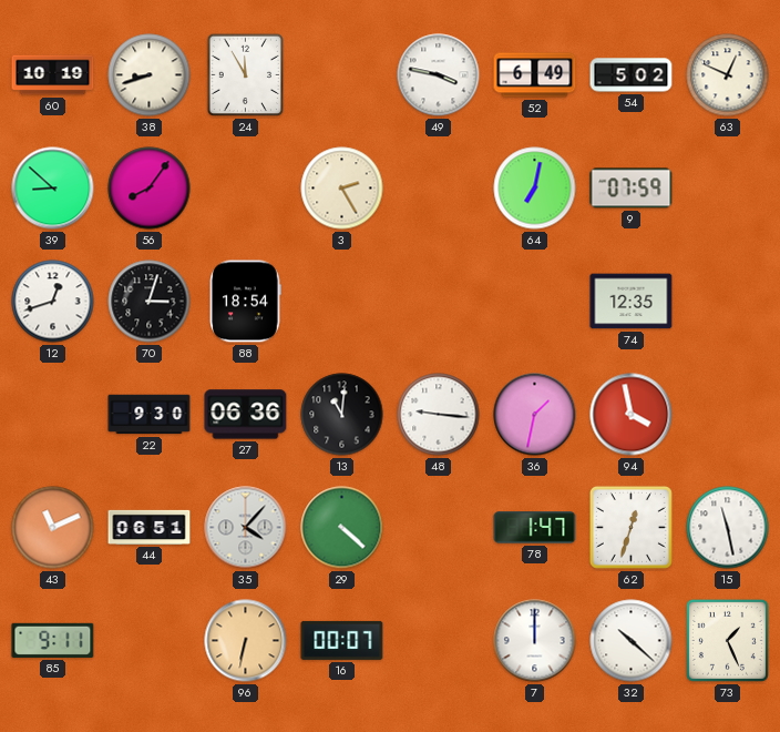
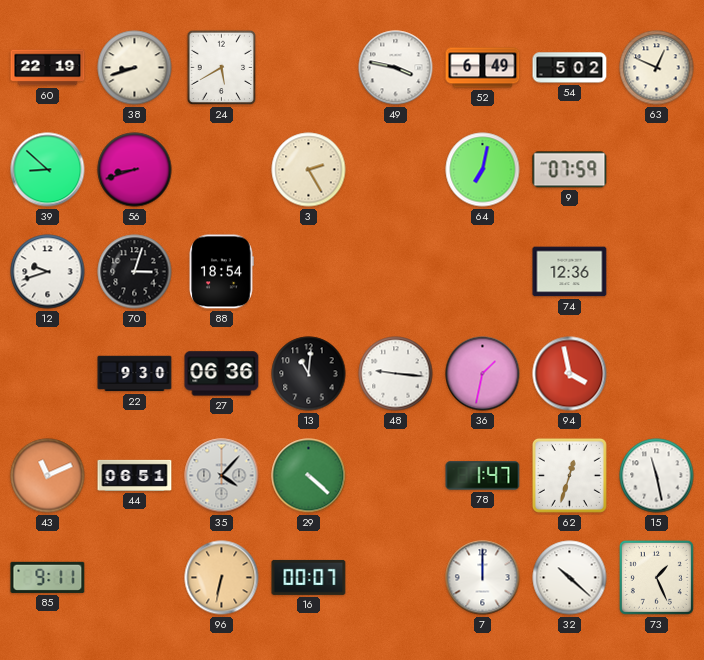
60: 10:19 -> 22:19
24: 11:55 -> 5:40
56: 8:06 -> 8:42
12: 12:42 -> 9:42
74: 12:35 -> 12:36
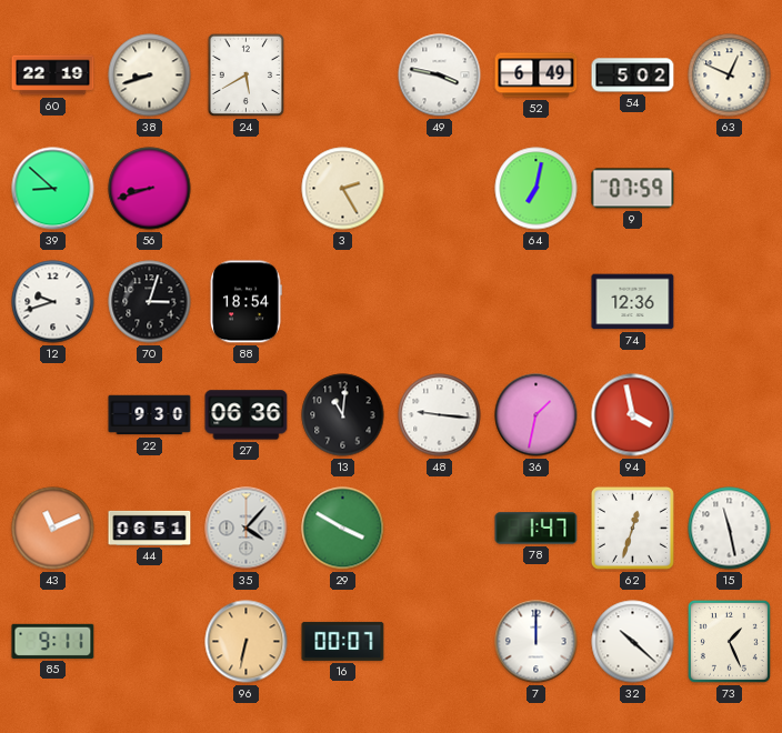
29: 4:22 -> 3:50
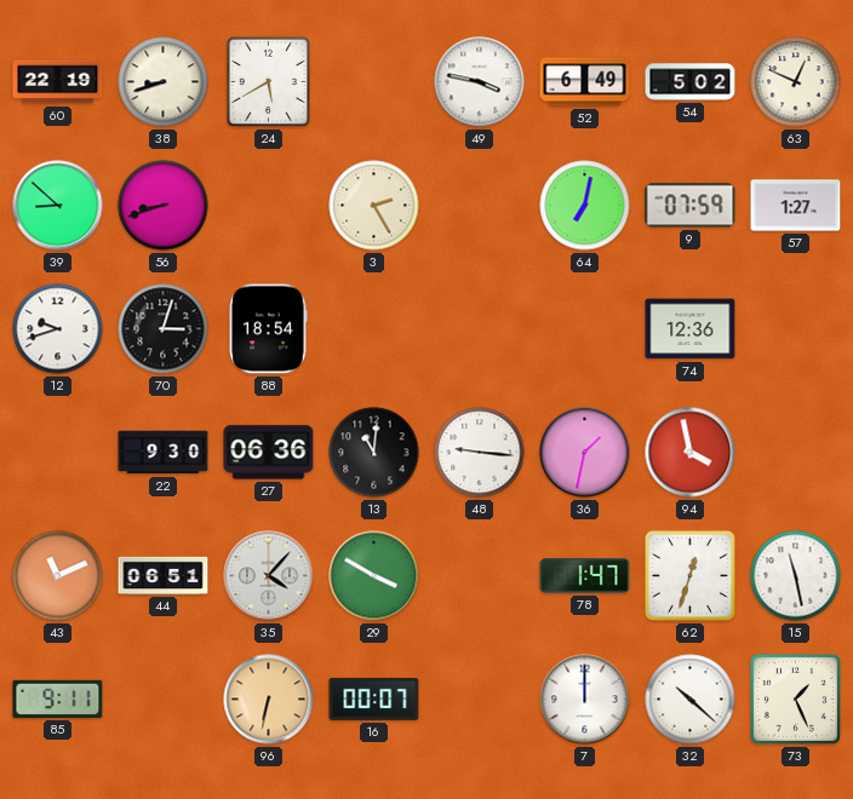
57: none -> 1:27
